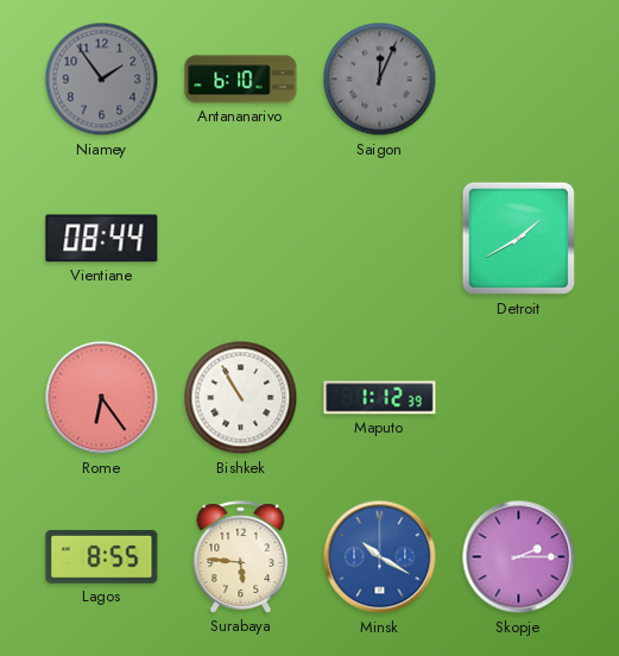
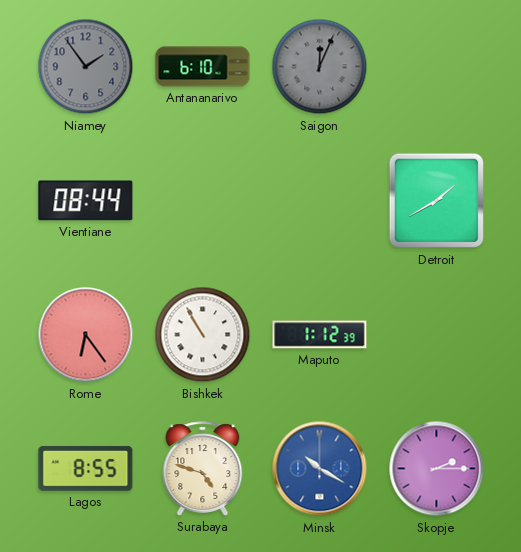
Surabaya: 5:46 -> 4:48
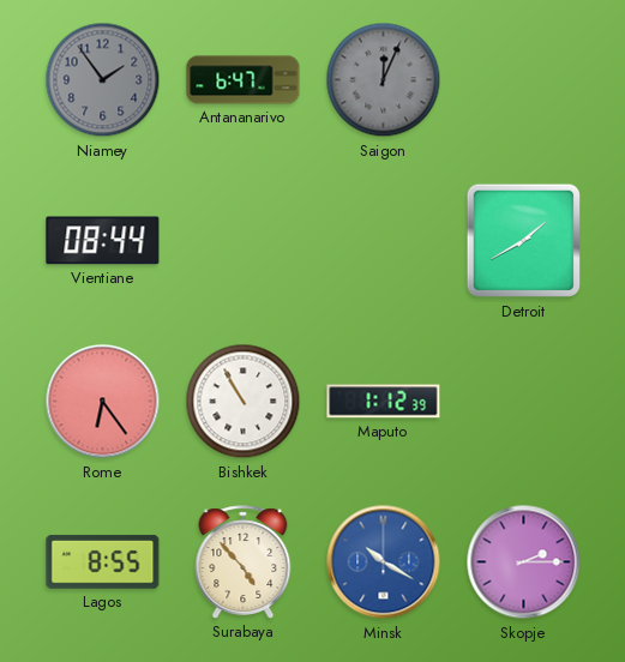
Antananarivo: 6:10 -> 6:47
Surabaya: 4:48 -> 4:53
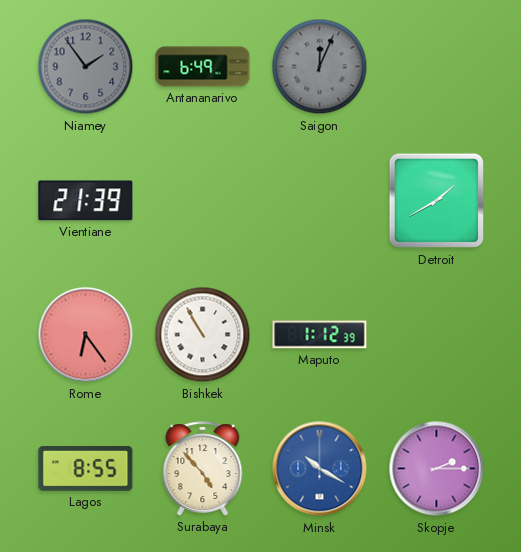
Antananarivo: 6:47 -> 6:49
Vientiane: 08:44 -> 21:39
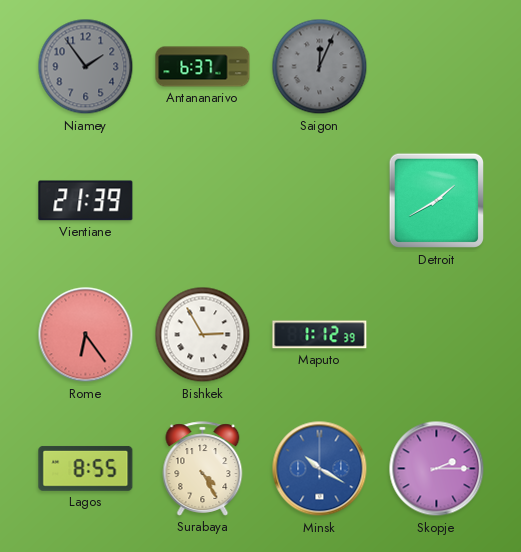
Antananarivo: 6:49 -> 6:37
Bishkek: 10:55 -> 2:55
Surabaya: 4:53 -> 4:25
